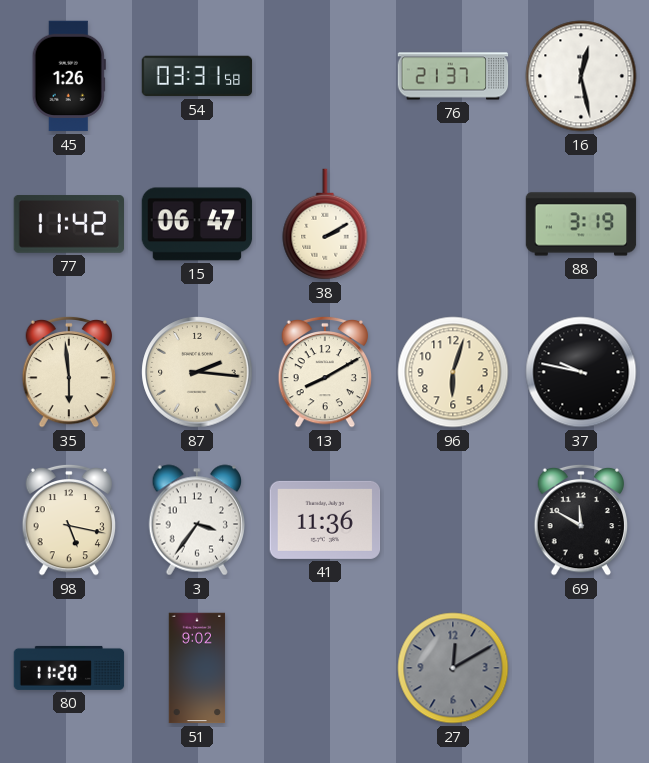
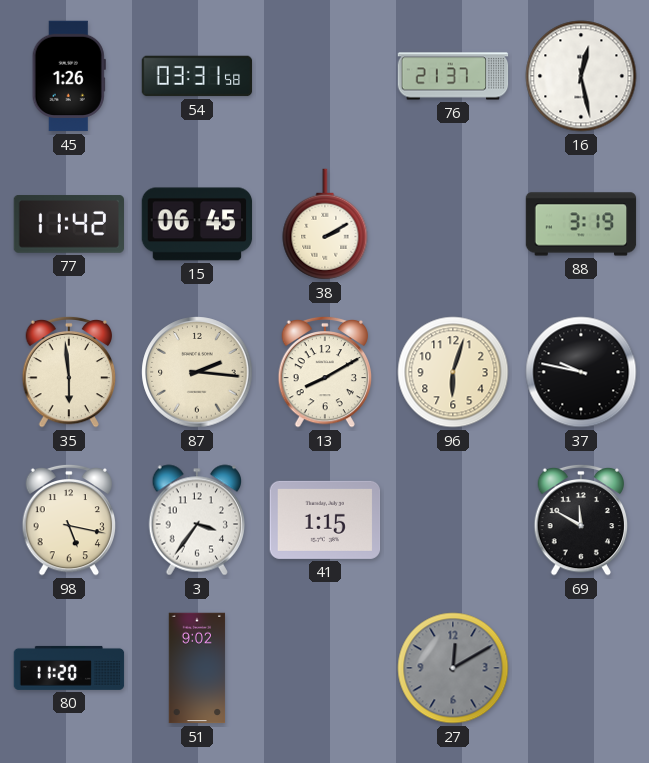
15: 06:47 -> 06:45
41: 11:36 -> 1:15
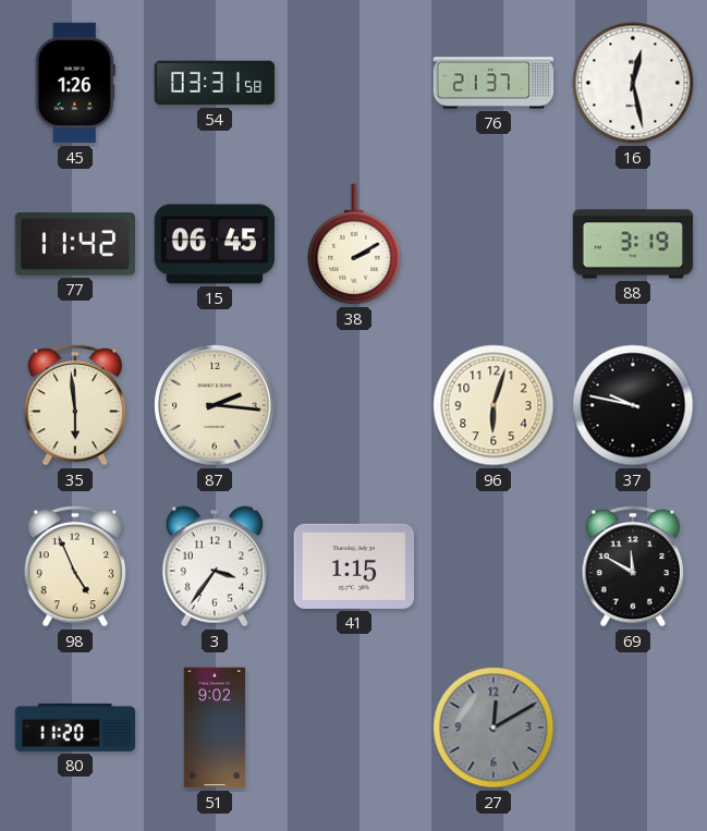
13: 8:10 -> none
98: 5:17 -> 4:56
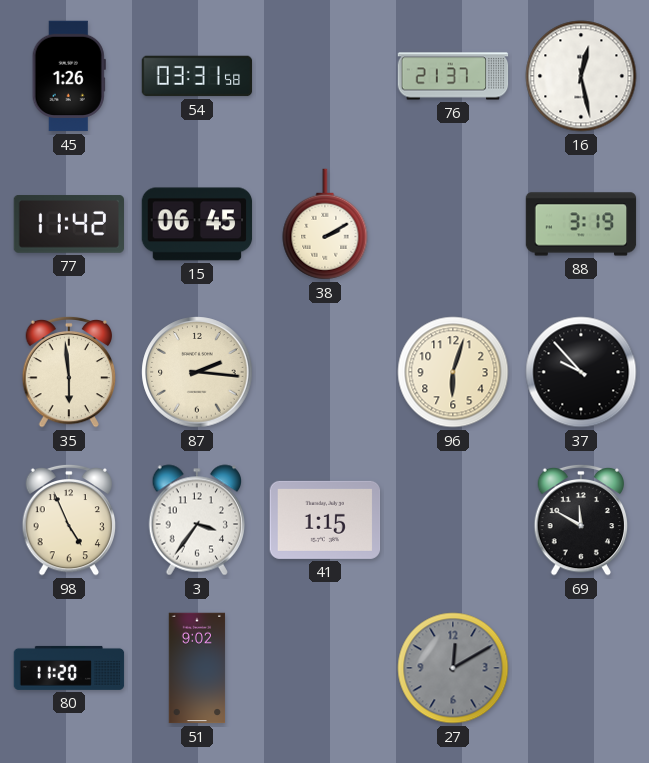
37: 9:47 -> 9:53
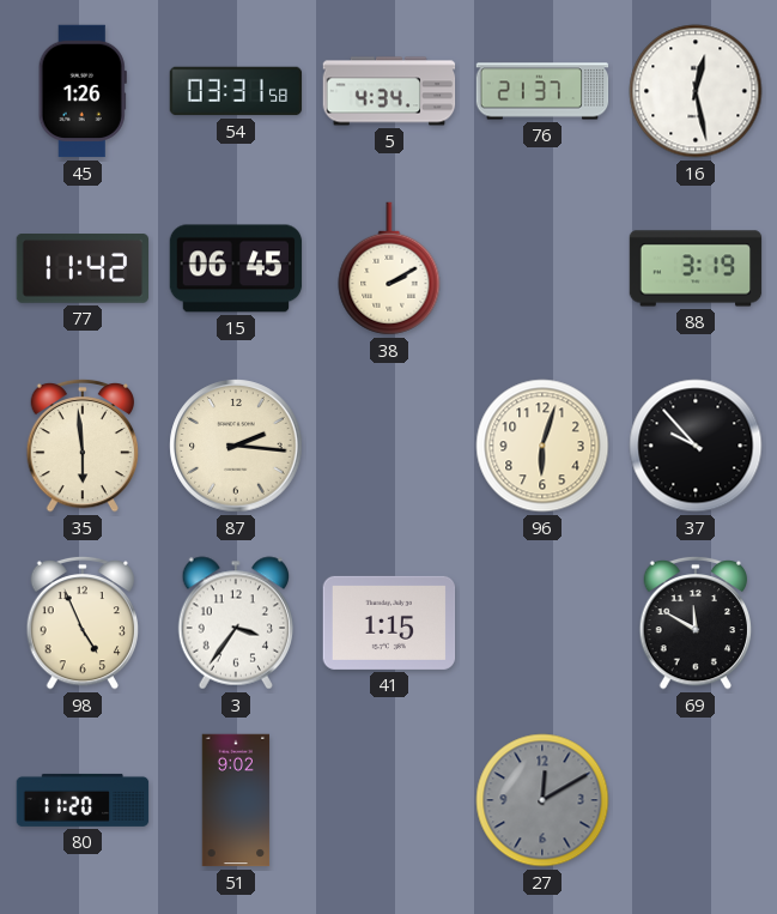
5: none -> 4:34
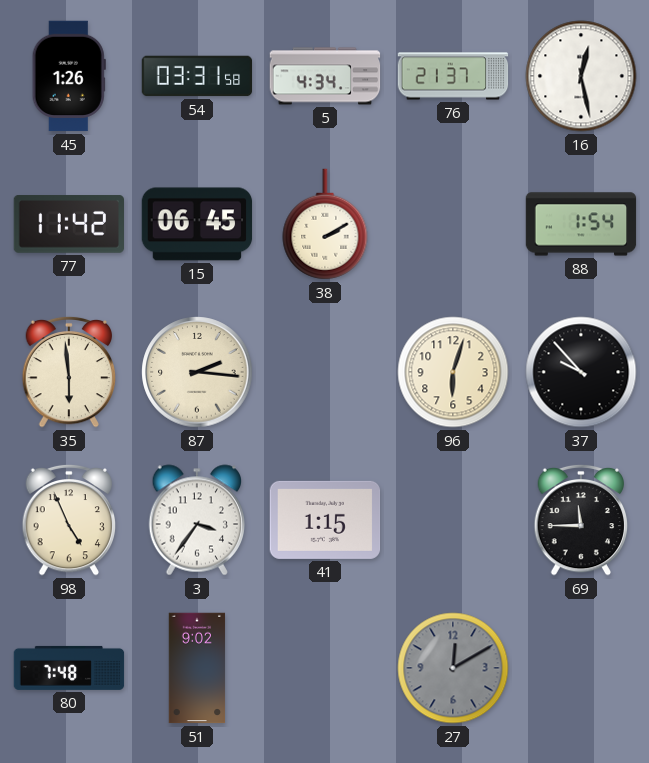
88: 3:19 -> 1:54
69: 11:50 -> 11:45
80: 11:20 -> 7:48
